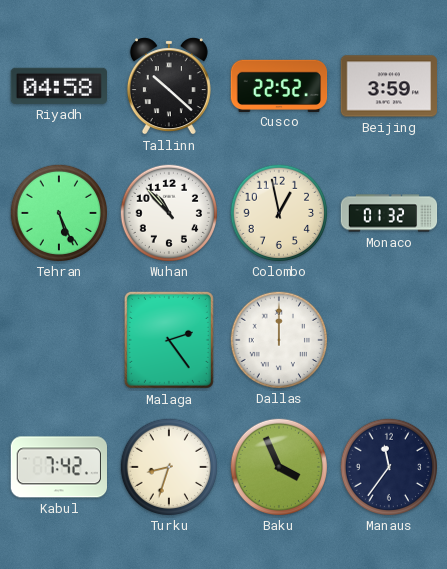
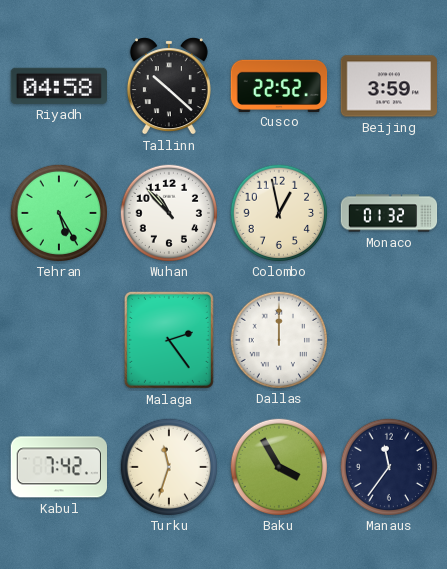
Tehran: 5:26 -> 5:25
Turku: 8:33 -> 11:33
Baku: 3:56 -> 3:55
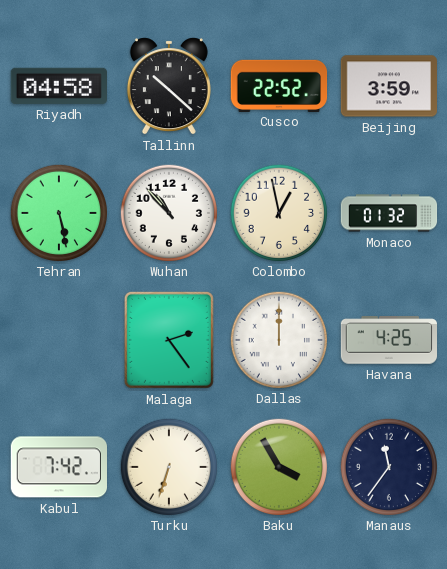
Tehran: 5:25 -> 5:28
Havana: none -> 4:25
Turku: 11:33 -> 6:33
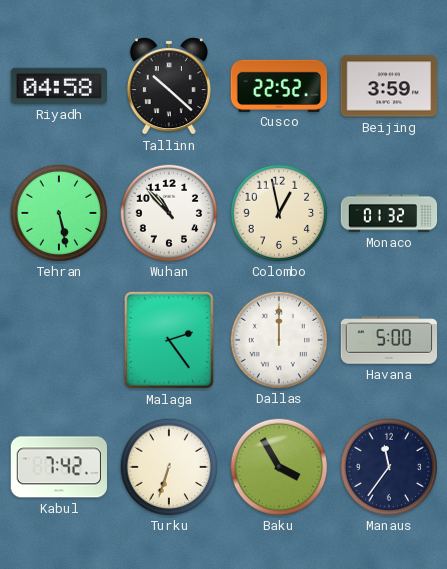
Havana: 4:25 -> 5:00
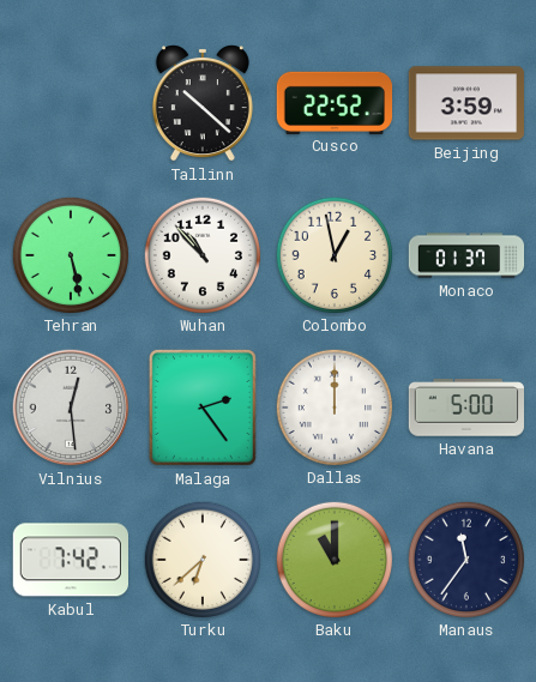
Riyadh: 04:58 -> none
Monaco: 01:32 -> 01:37
Vilnius: none -> 12:29
Turku: 6:33 -> 6:38
Baku: 3:55 -> 11:00
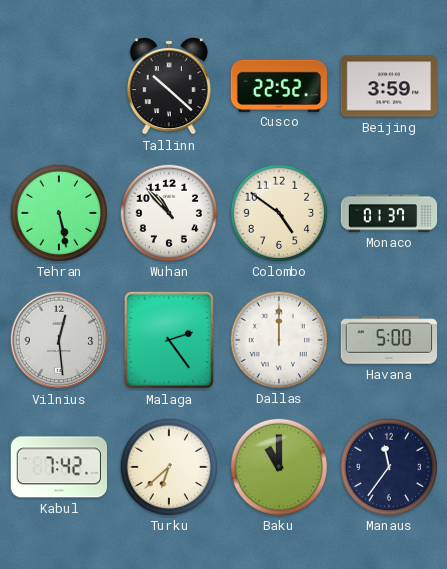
Colombo: 12:58 -> 4:51
